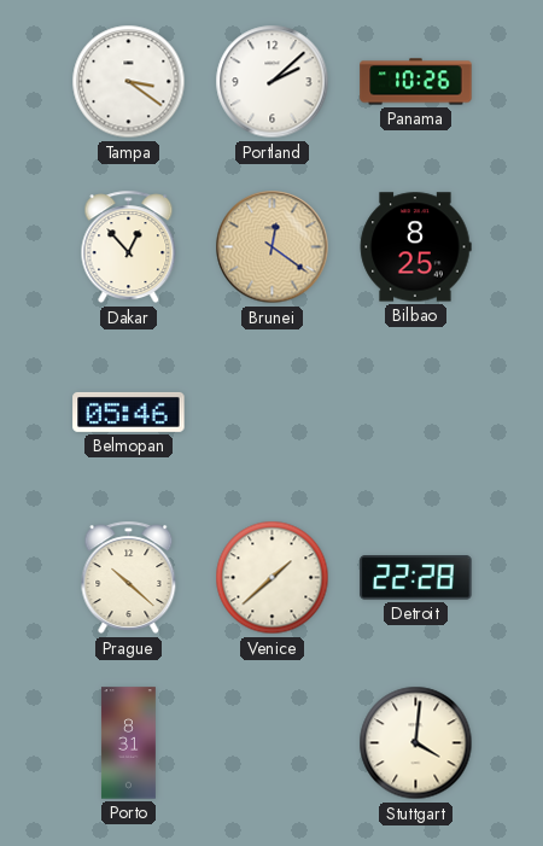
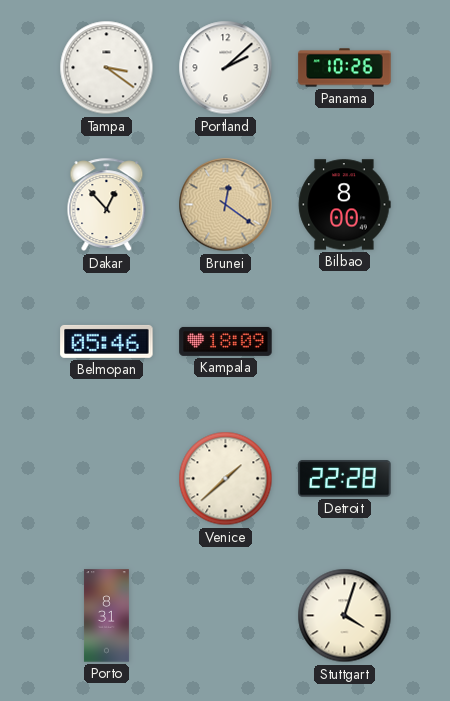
Bilbao: 8:25 -> 8:00
Kampala: none -> 18:09
Prague: 10:22 -> none
Stuttgart: 4:01 -> 4:03
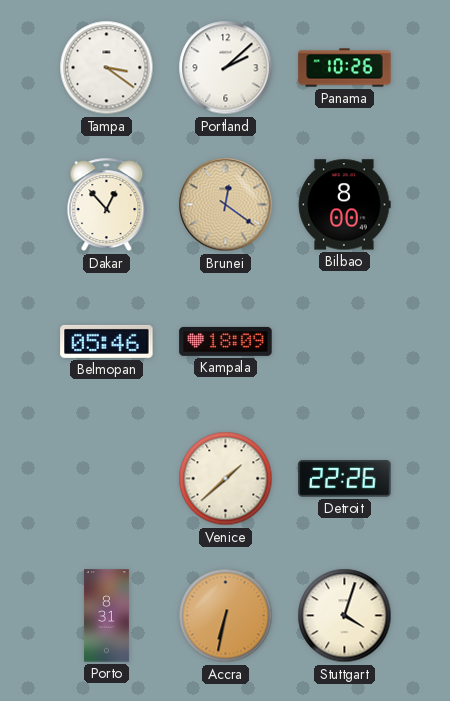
Detroit: 22:28 -> 22:26
Accra: none -> 6:32
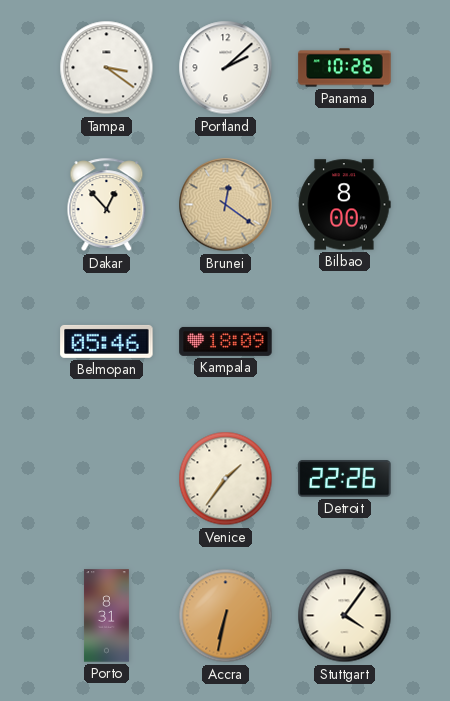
Venice: 1:38 -> 1:36
Stuttgart: 4:03 -> 4:06
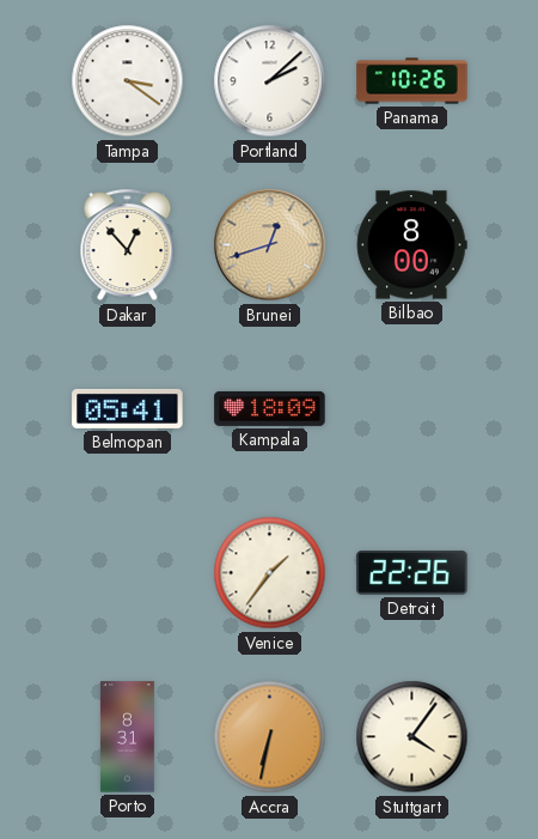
Brunei: 12:21 -> 12:42
Belmopan: 05:46 -> 05:41
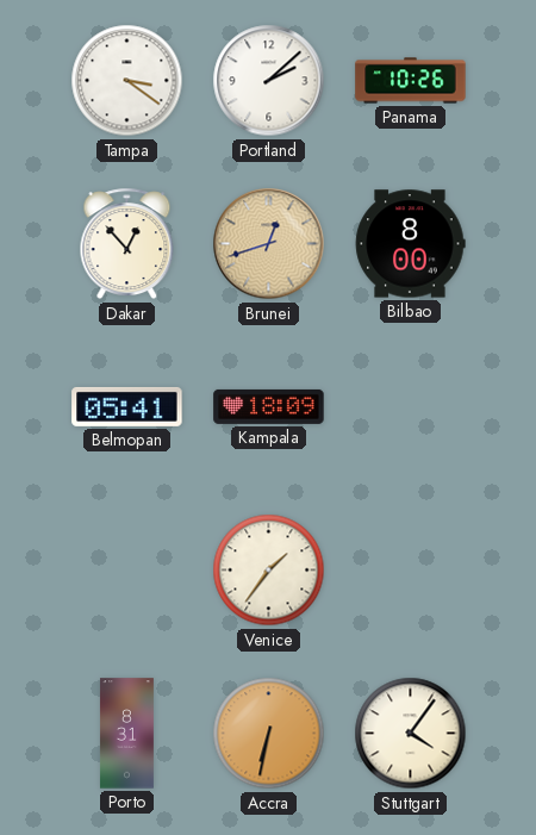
Detroit: 22:26 -> none
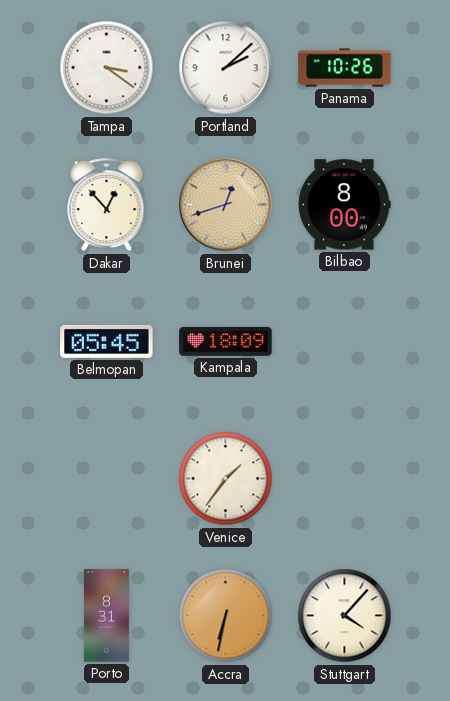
Belmopan: 05:41 -> 05:45
Stuttgart: 4:06 -> 4:07
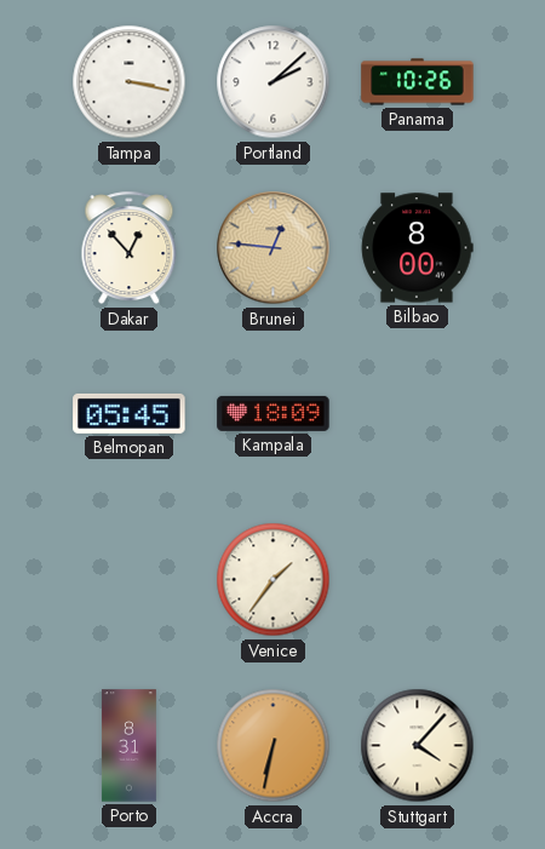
Tampa: 3:21 -> 3:17
Brunei: 12:42 -> 12:46
